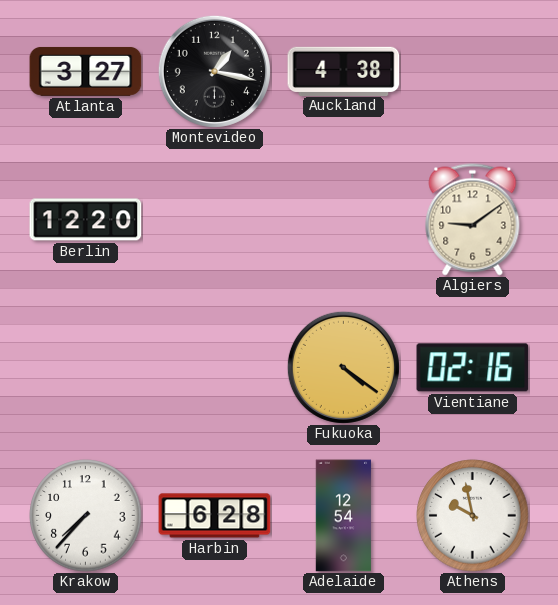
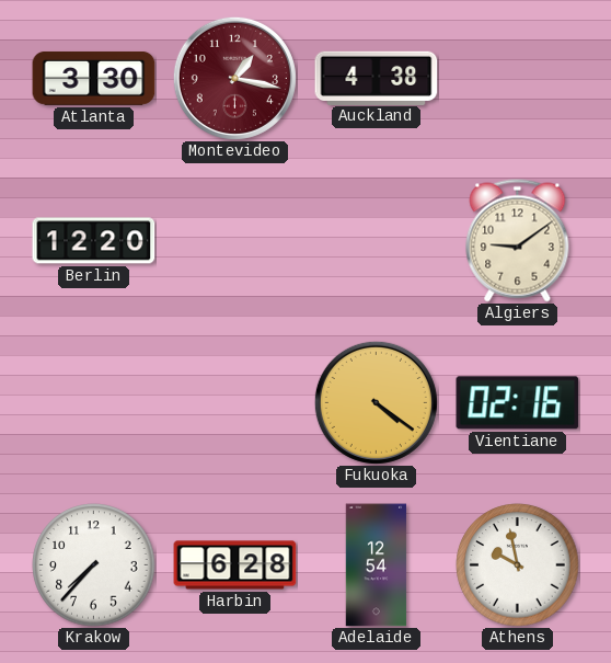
Atlanta: 3:27 -> 3:30
Montevideo dial: black -> burgundy
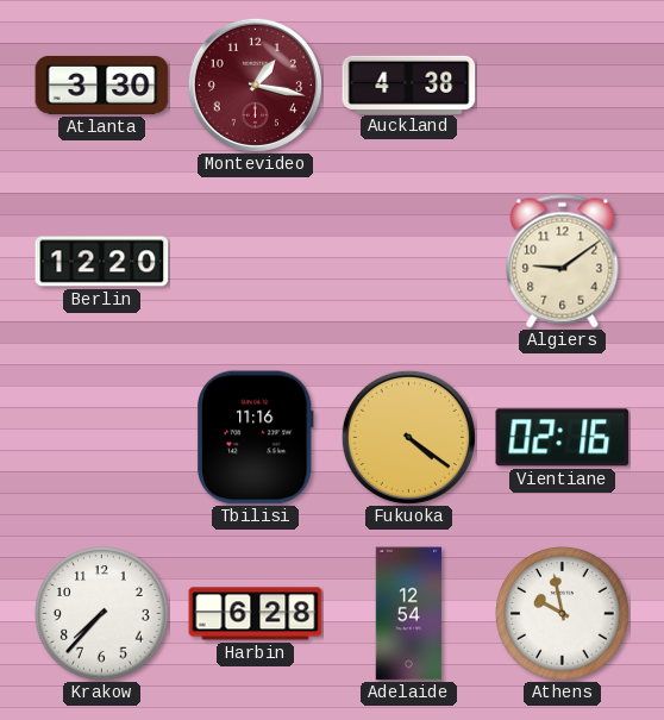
Tbilisi: none -> 11:16
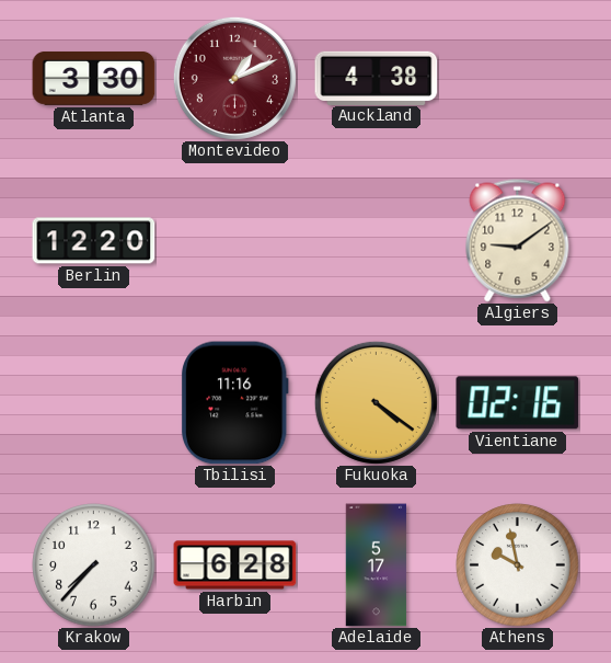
Montevideo: 1:17 -> 1:11
Adelaide: 12:54 -> 5:17
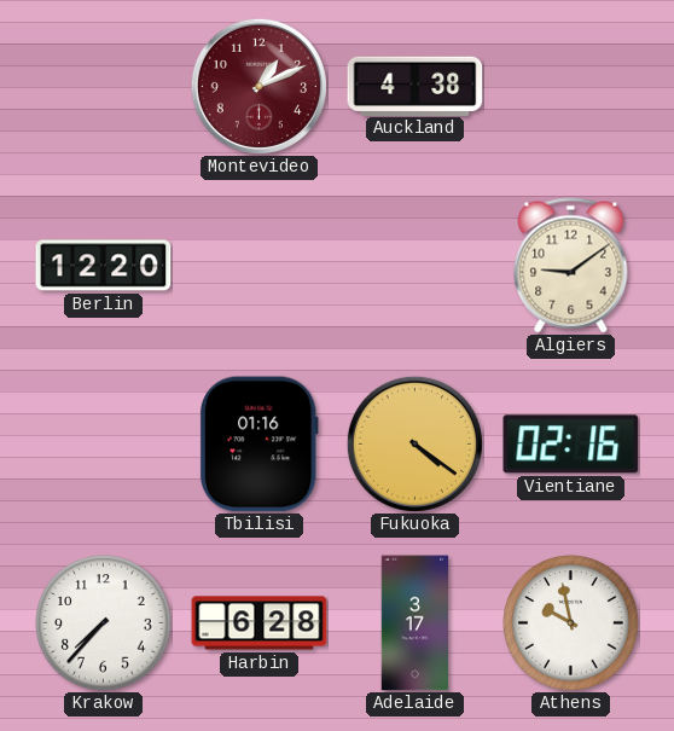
Atlanta: 3:30 -> none
Tbilisi: 11:16 -> 01:16
Adelaide: 5:17 -> 3:17
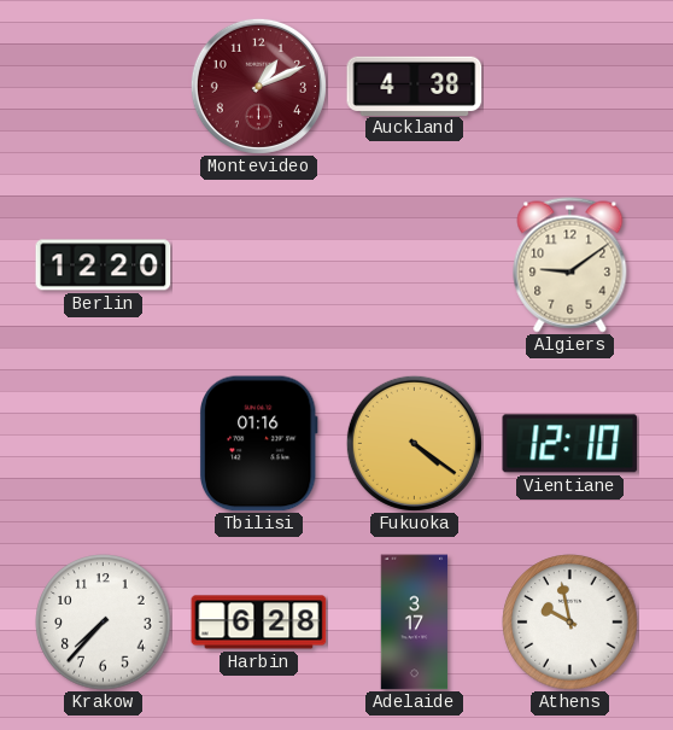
Vientiane: 02:16 -> 12:10
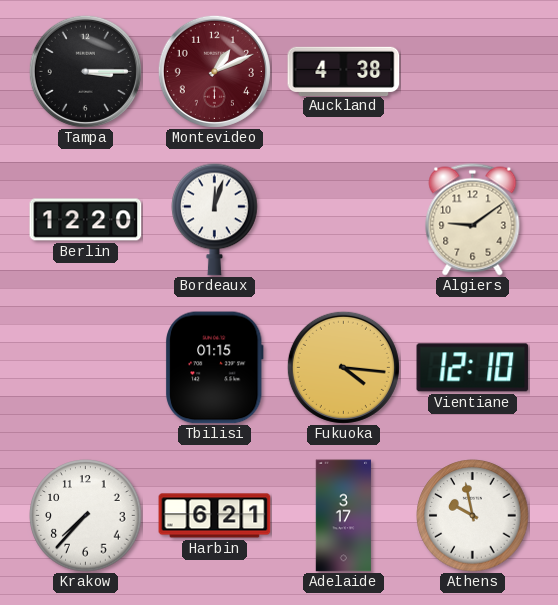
Tampa: none -> 3:15
Bordeaux: none -> 12:03
Tbilisi: 01:16 -> 01:15
Fukuoka: 4:21 -> 4:16
Harbin: 6:28 -> 6:21
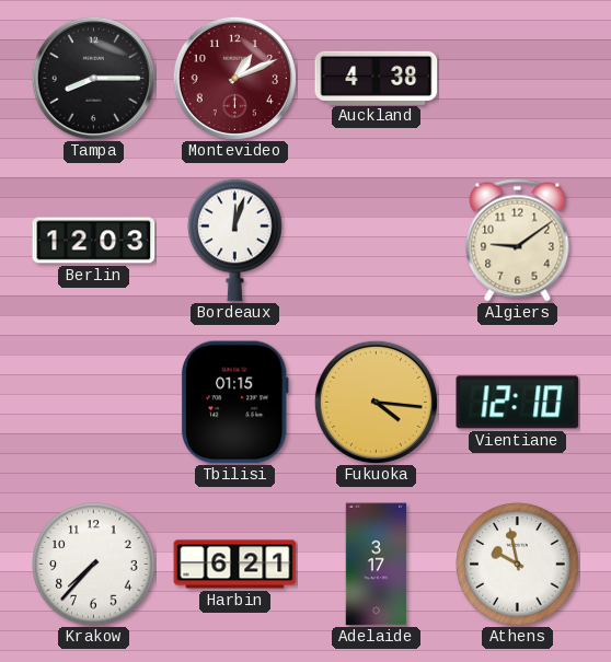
Tampa: 3:15 -> 8:15
Berlin: 12:20 -> 12:03
